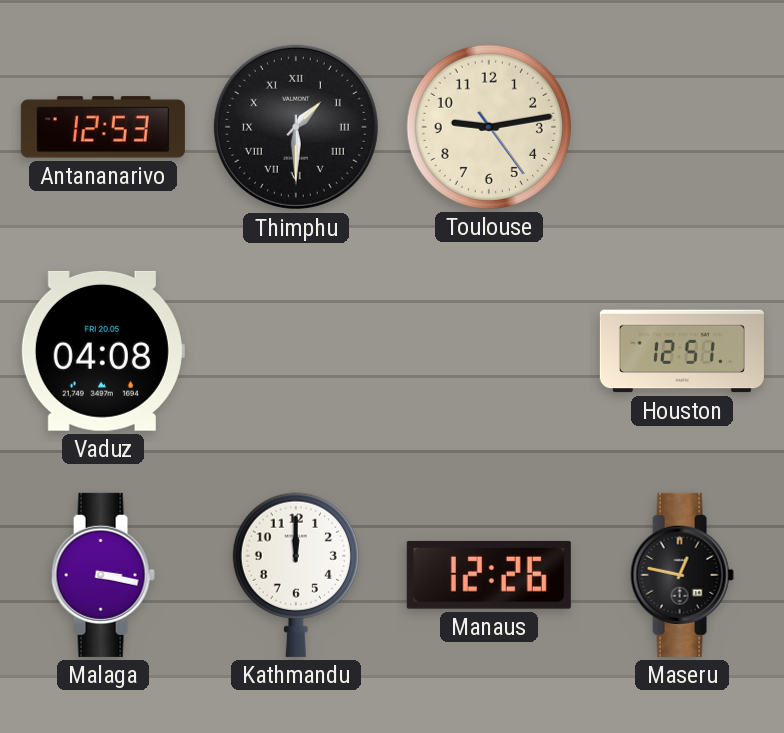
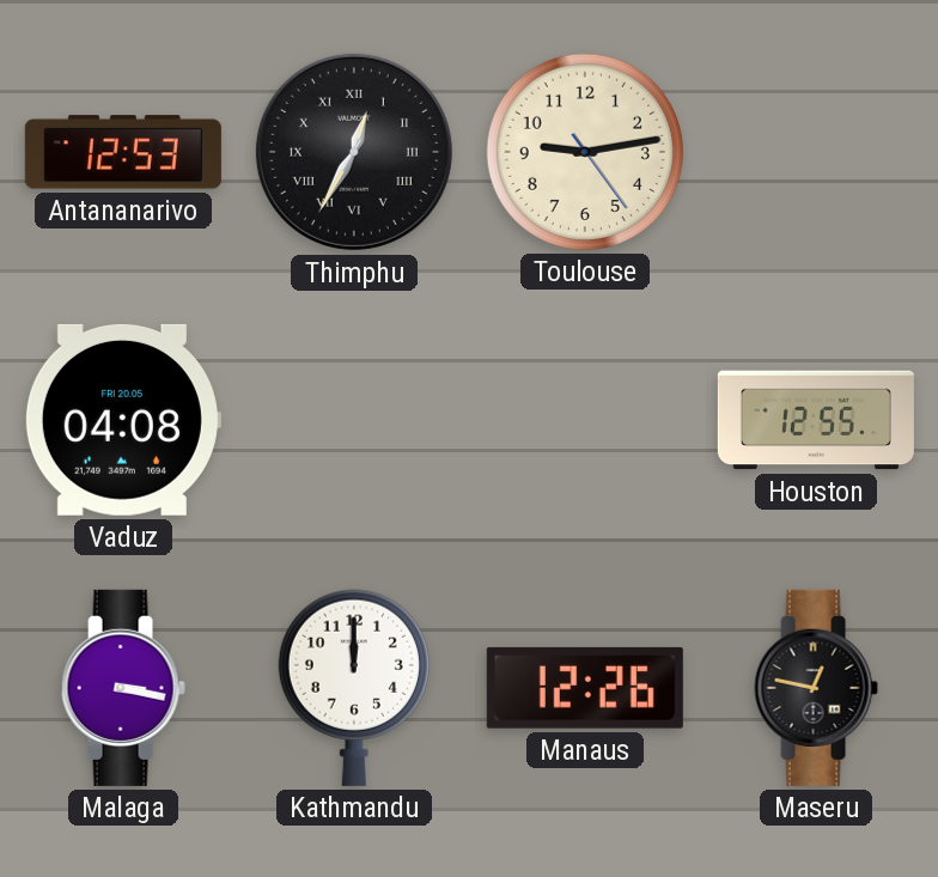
Thimphu: 1:30 -> 12:35
Houston: 12:51 -> 12:55
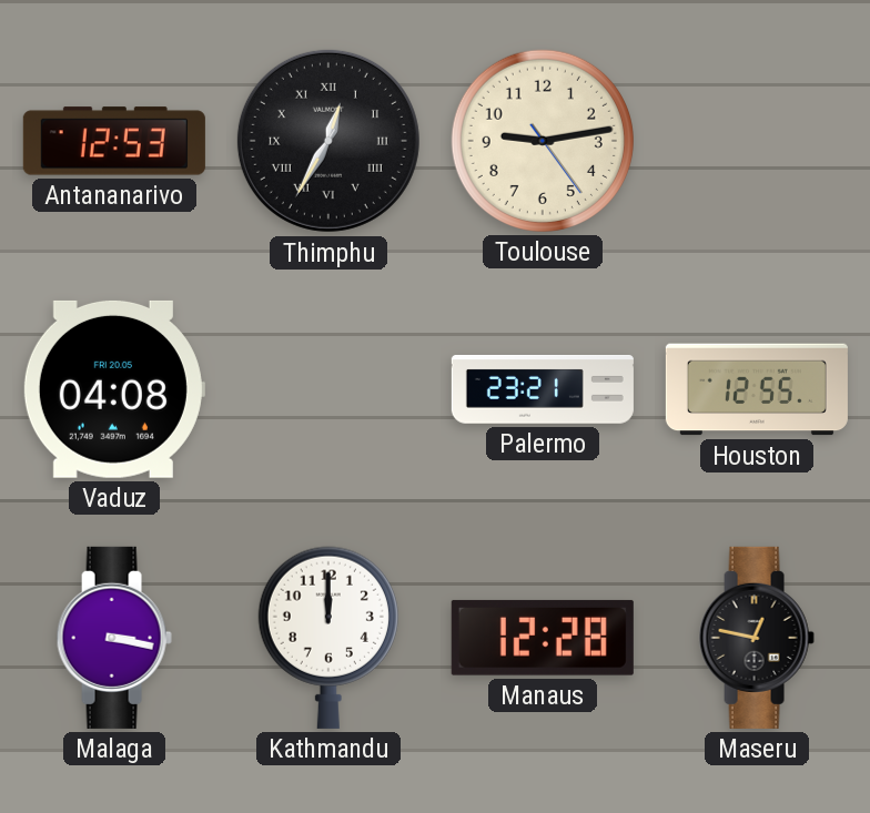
Palermo: none -> 23:21
Manaus: 12:26 -> 12:28
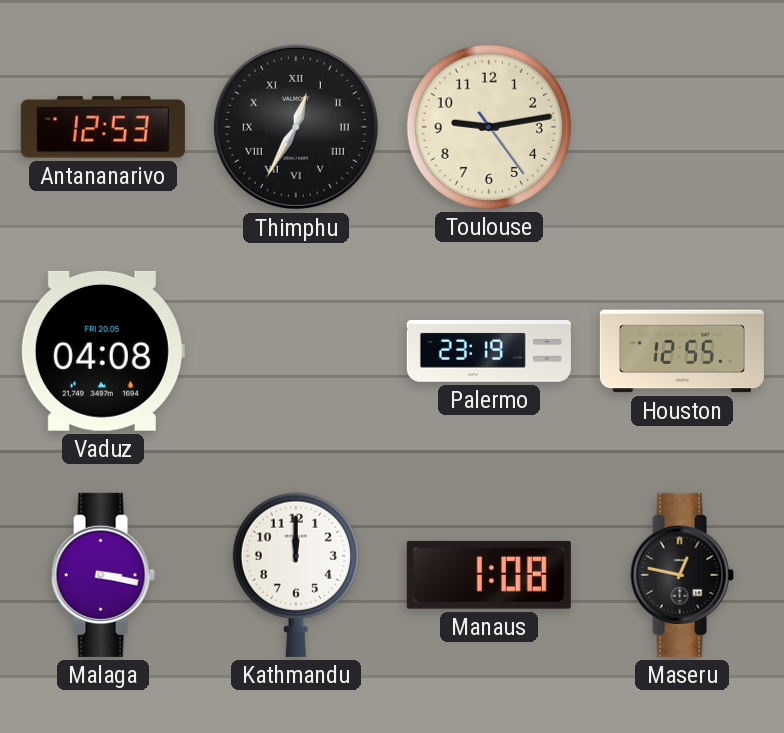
Palermo: 23:21 -> 23:19
Manaus: 12:28 -> 1:08
